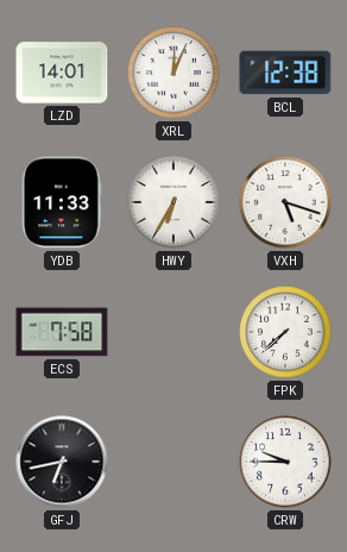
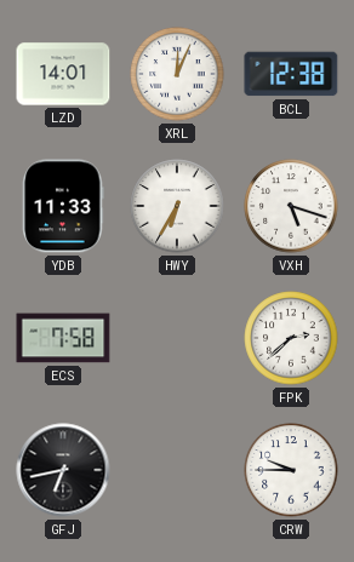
FPK: 7:38 -> 2:38
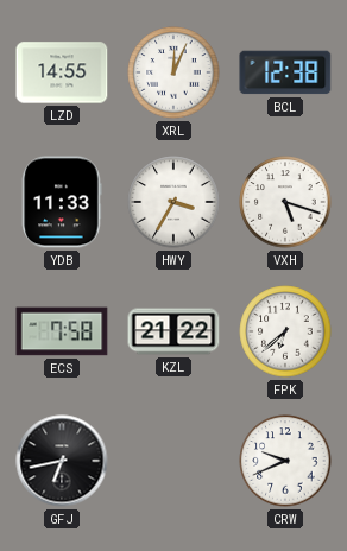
LZD: 14:01 -> 14:55
HWY: 6:35 -> 3:35
KZL: none -> 21:22
FPK: 2:38 -> 6:38
CRW: 9:45 -> 9:41
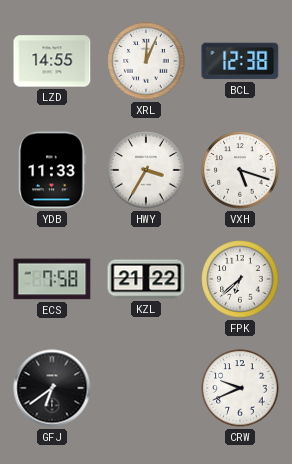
GFJ: 6:43 -> 6:39
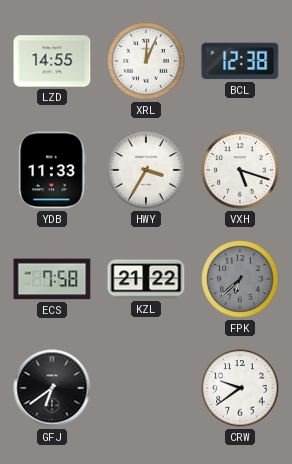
FPK dial: white -> grey
CRW: 9:41 -> 9:39
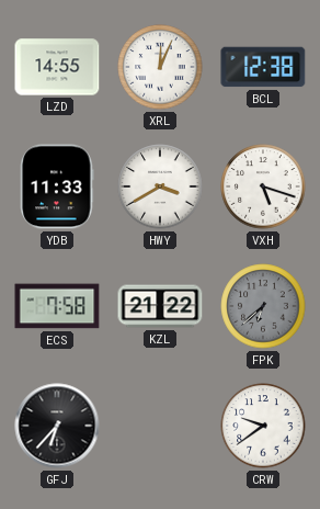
HWY: 3:35 -> 3:40
GFJ: 6:39 -> 6:37
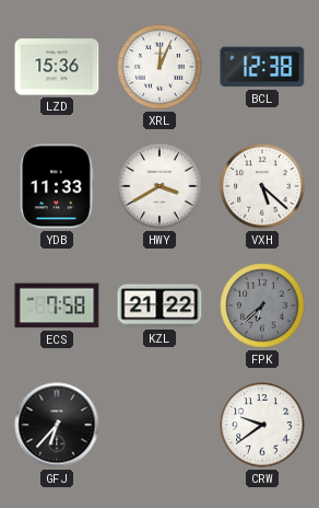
LZD: 14:55 -> 15:36
VXH: 5:18 -> 5:22
